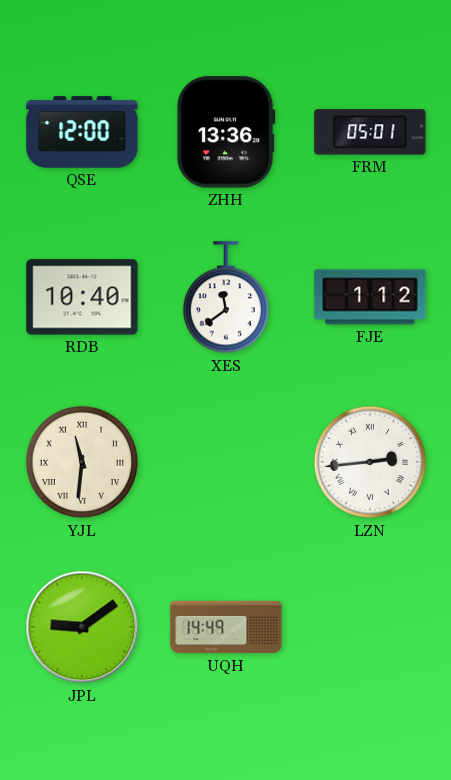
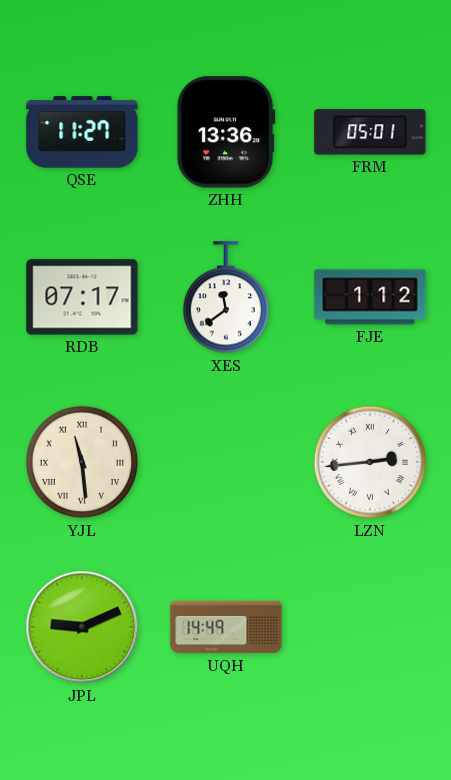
QSE: 12:00 -> 11:27
RDB: 10:40 -> 07:17
YJL: 11:31 -> 11:29
JPL: 9:09 -> 9:11
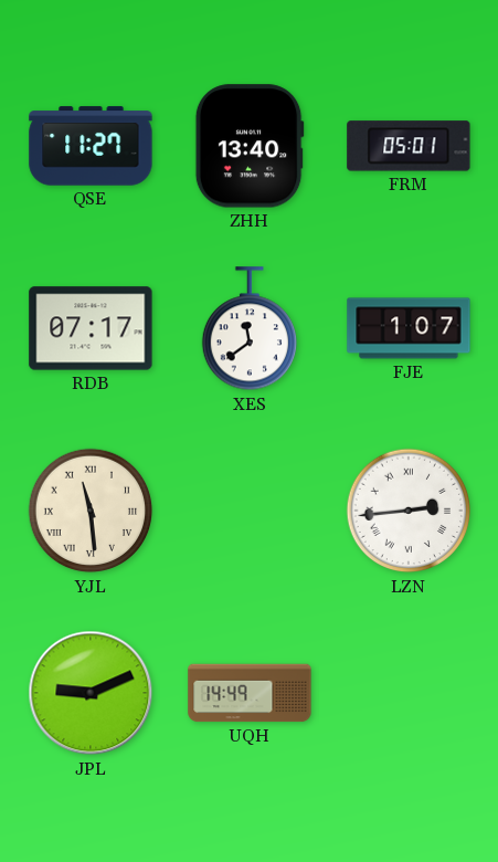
ZHH: 13:36 -> 13:40
FJE: 1:12 -> 1:07
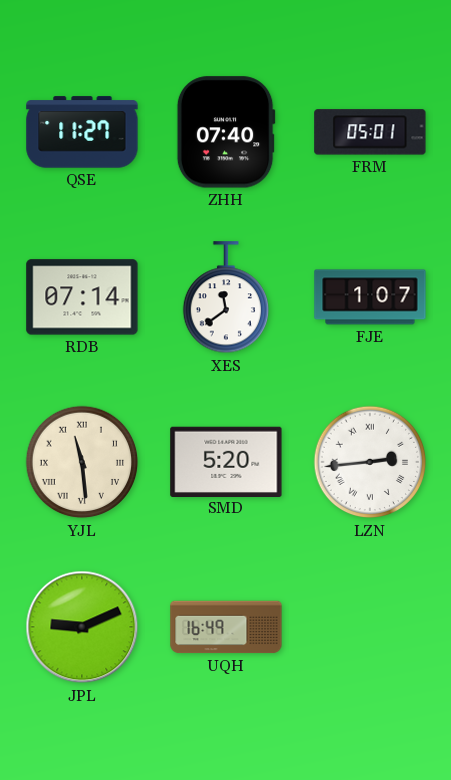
ZHH: 13:40 -> 07:40
RDB: 07:17 -> 07:14
SMD: none -> 5:20
UQH: 14:49 -> 16:49
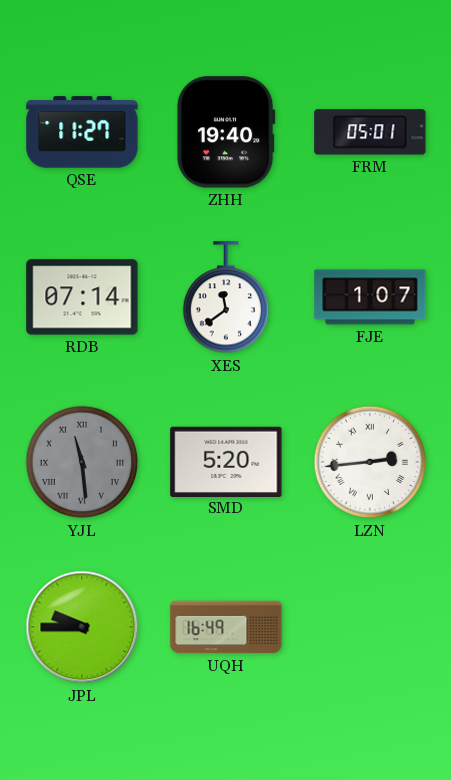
ZHH: 07:40 -> 19:40
YJL dial: cream -> grey
JPL: 9:11 -> 9:45
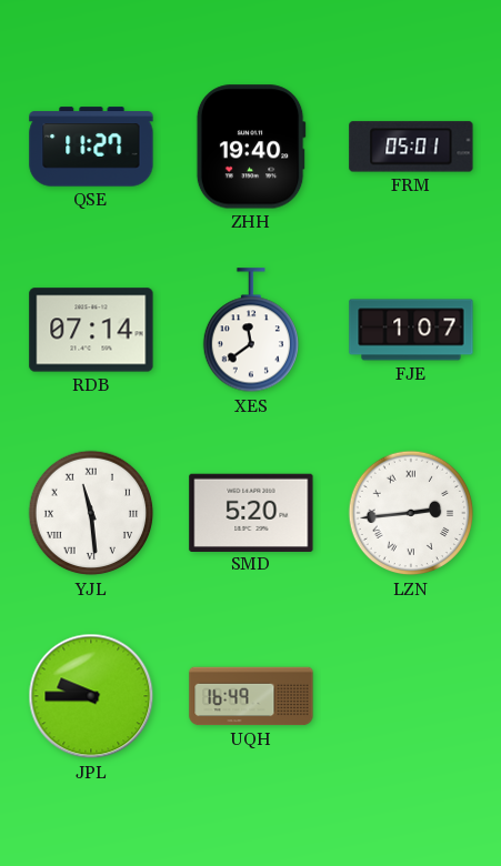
YJL dial: grey -> white
